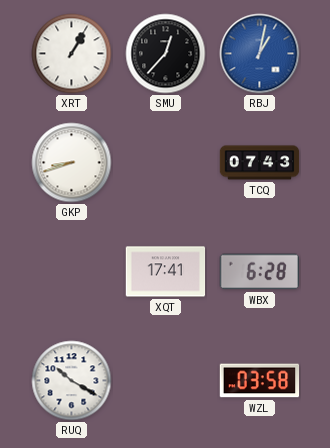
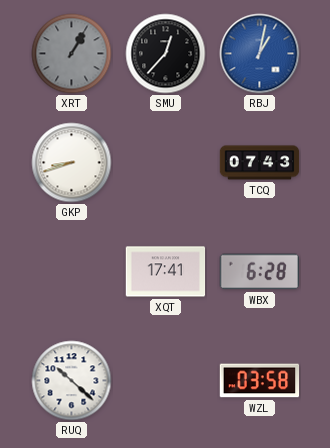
XRT dial: white -> grey
RUQ: 10:20 -> 10:22
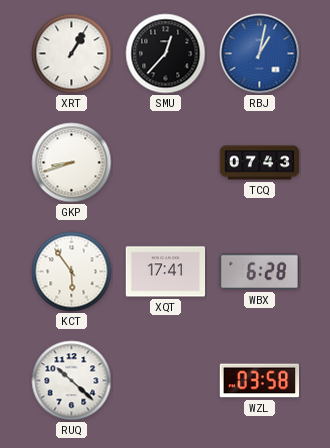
XRT dial: grey -> white
KCT: none -> 5:54
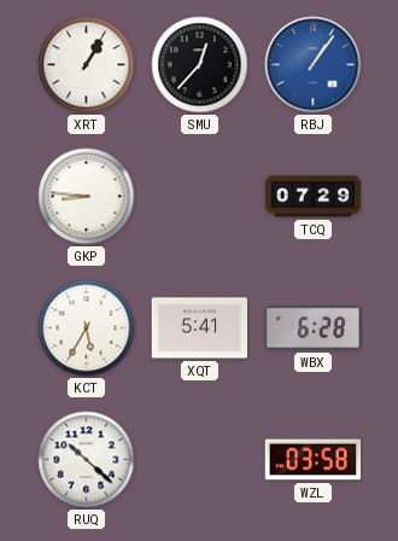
RBJ: 1:02 -> 1:06
GKP: 8:42 -> 8:46
TCQ: 07:43 -> 07:29
KCT: 5:54 -> 5:35
XQT: 17:41 -> 5:41
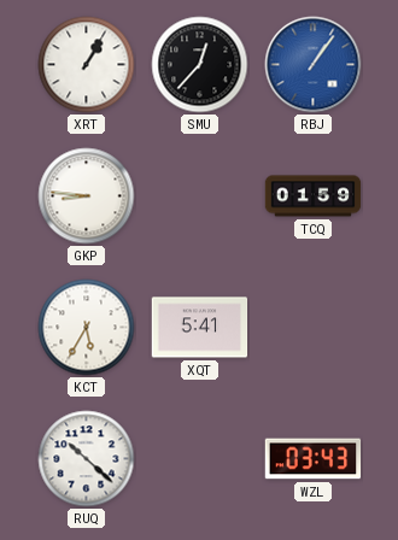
TCQ: 07:29 -> 01:59
WBX: 6:28 -> none
WZL: 03:58 -> 03:43
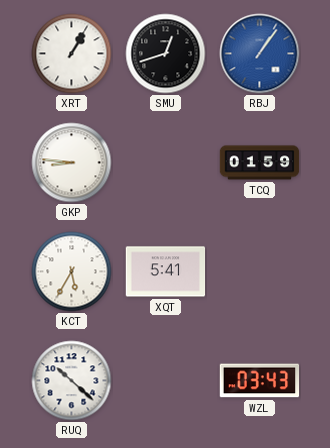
SMU: 12:37 -> 12:42
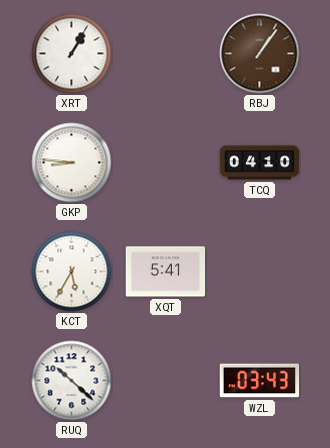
SMU: 12:42 -> none
RBJ dial: blue -> brown
TCQ: 01:59 -> 04:10
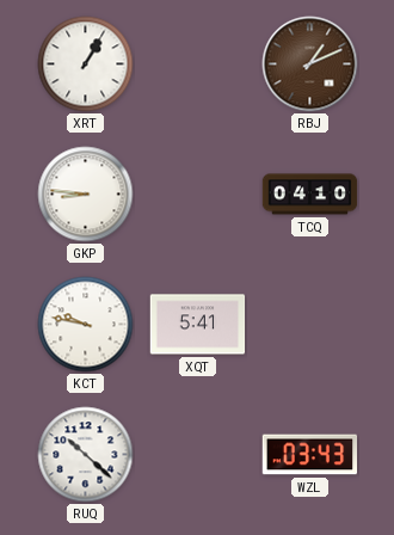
RBJ: 1:06 -> 1:11
KCT: 5:35 -> 9:47
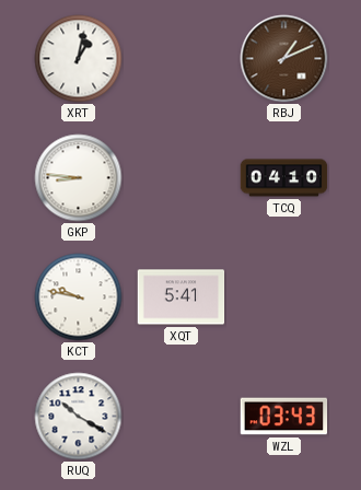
XRT: 1:05 -> 1:02
RUQ: 10:22 -> 10:20
